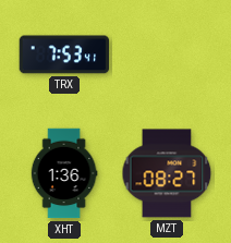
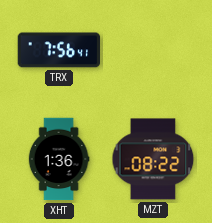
TRX: 7:53 -> 7:56
MZT: 08:27 -> 08:22
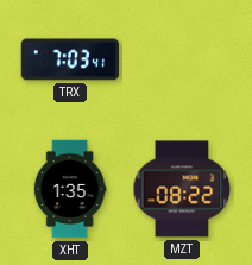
TRX: 7:56 -> 7:03
XHT: 1:36 -> 1:35
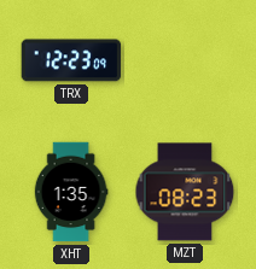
TRX: 7:03 -> 12:23
MZT: 08:22 -> 08:23
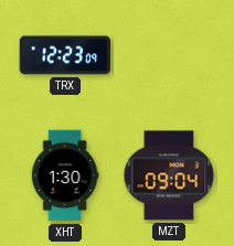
XHT: 1:35 -> 1:30
MZT: 08:23 -> 09:04
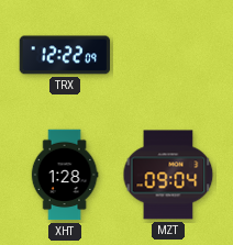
TRX: 12:23 -> 12:22
XHT: 1:30 -> 1:28
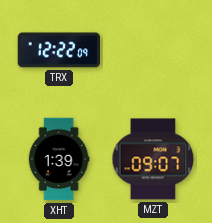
XHT: 1:28 -> 1:39
MZT: 09:04 -> 09:07
